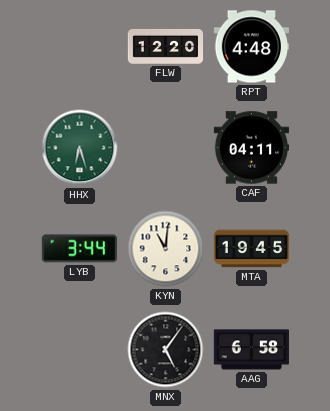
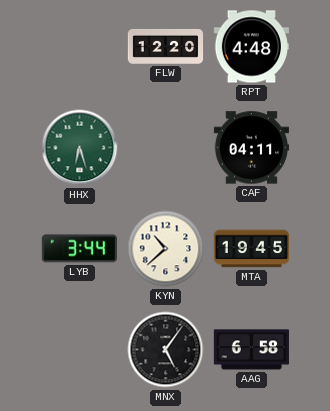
KYN: 11:01 -> 10:38
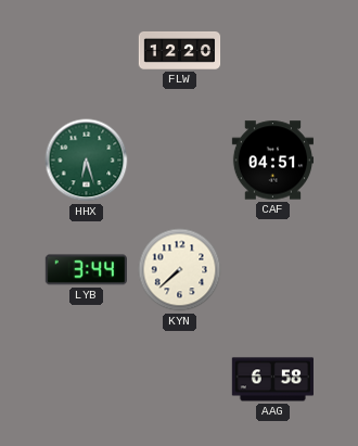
RPT: 4:48 -> none
CAF: 04:11 -> 04:51
KYN: 10:38 -> 7:38
MTA: 19:45 -> none
MNX: 5:06 -> none
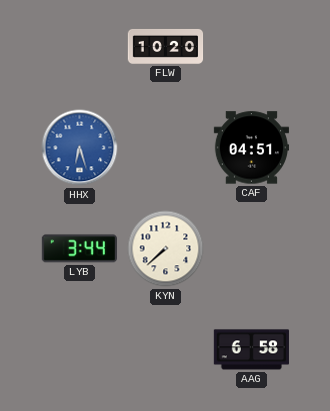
FLW: 12:20 -> 10:20
HHX dial: green -> blue
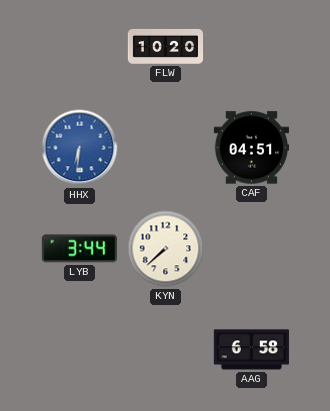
HHX: 6:27 -> 6:31
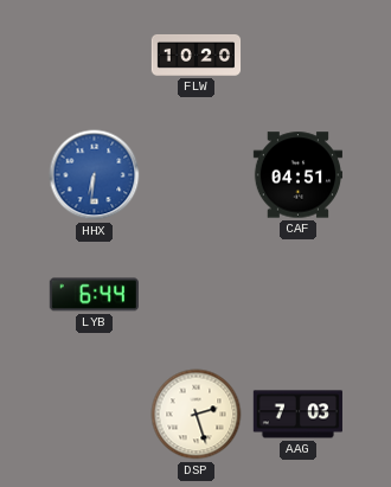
LYB: 3:44 -> 6:44
KYN: 7:38 -> none
DSP: none -> 2:27
AAG: 6:58 -> 7:03
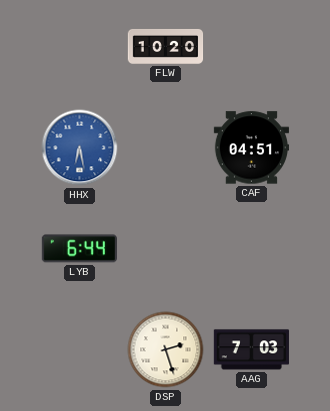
HHX: 6:31 -> 6:28
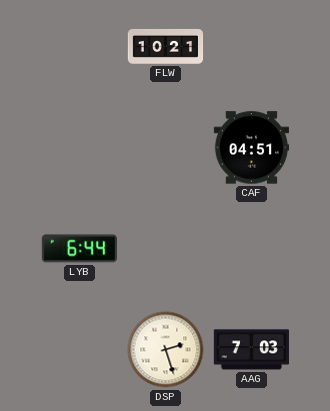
FLW: 10:20 -> 10:21
HHX: 6:28 -> none
